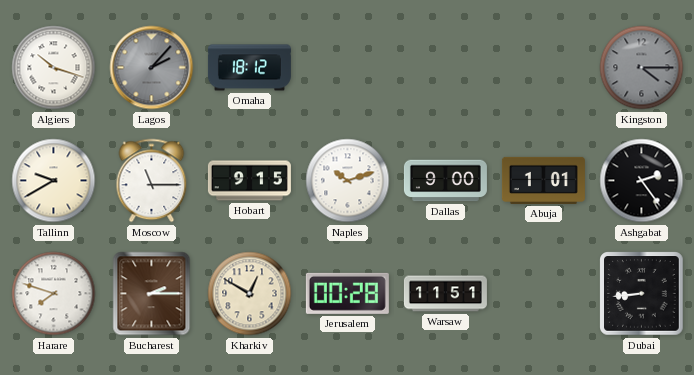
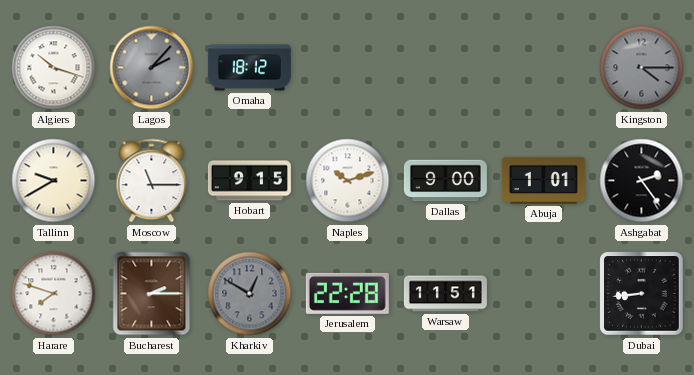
Kharkiv dial: cream -> grey
Jerusalem: 00:28 -> 22:28
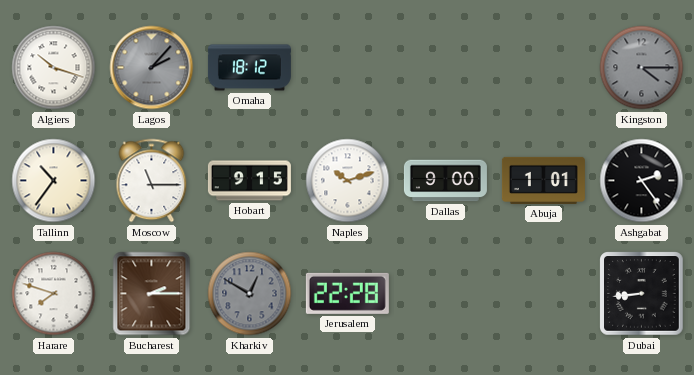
Tallinn: 9:40 -> 10:36
Warsaw: 11:51 -> none
